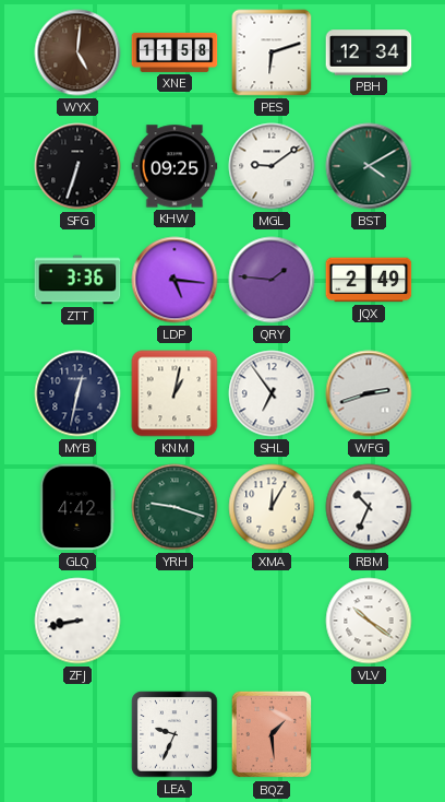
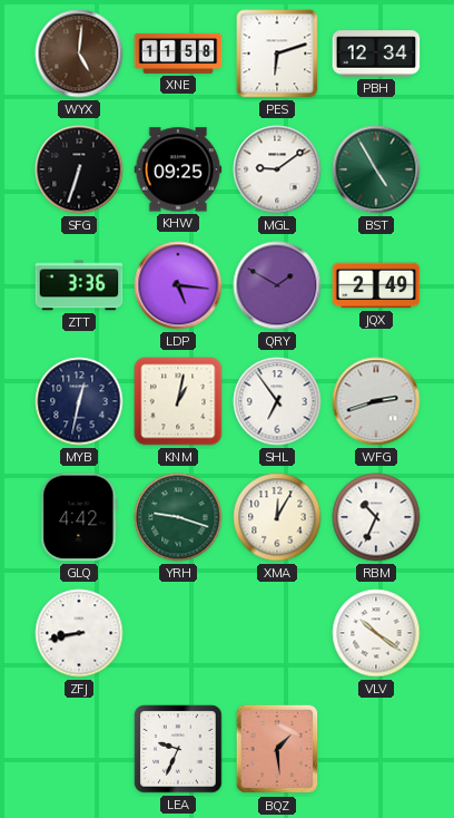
BST: 4:10 -> 4:55
QRY: 1:46 -> 1:50
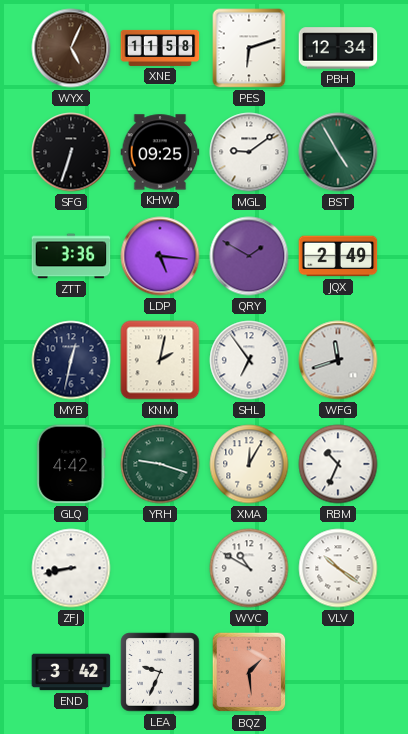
WYX: 5:01 -> 5:04
KNM: 1:02 -> 2:02
WFG: 2:42 -> 11:42
WVC: none -> 10:50
END: none -> 3:42
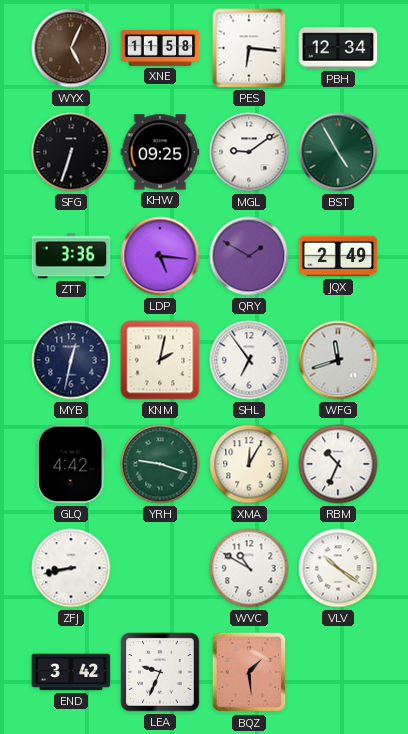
PES: 6:12 -> 6:16
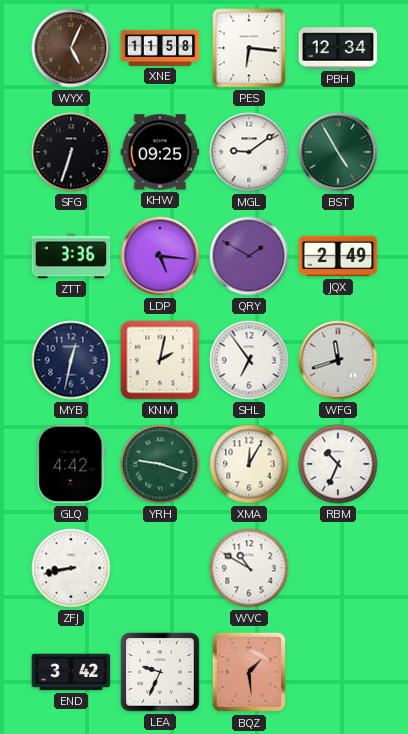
VLV: 10:21 -> none
